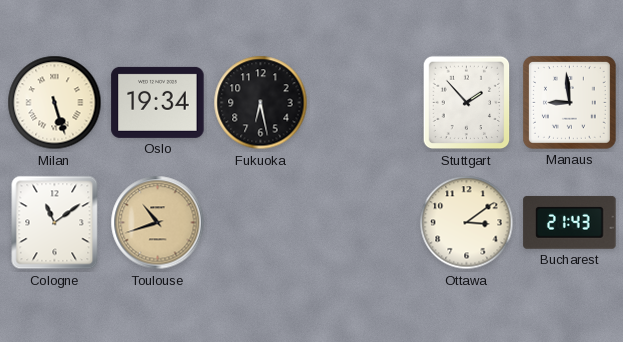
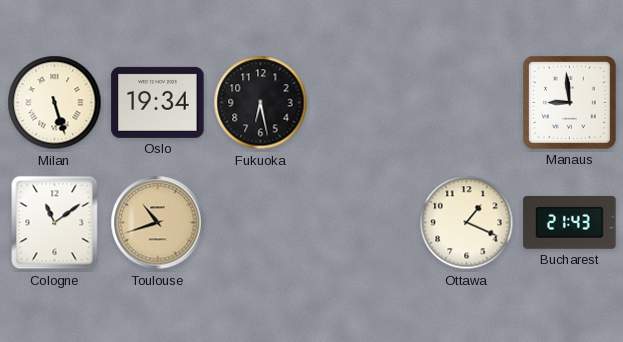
Stuttgart: 1:53 -> none
Ottawa: 3:09 -> 1:19
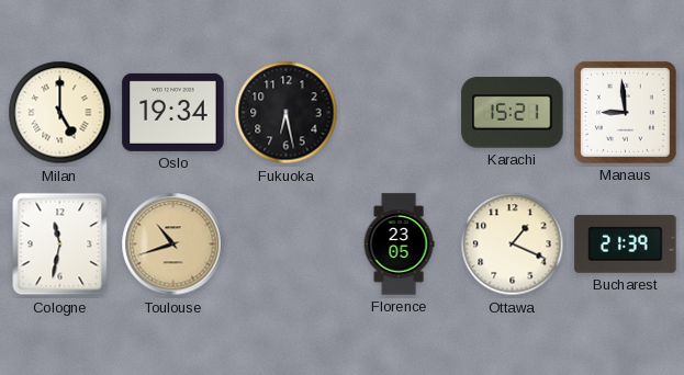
Milan: 5:27 -> 5:00
Karachi: none -> 15:21
Cologne: 11:09 -> 11:32
Florence: none -> 23:05
Bucharest: 21:43 -> 21:39
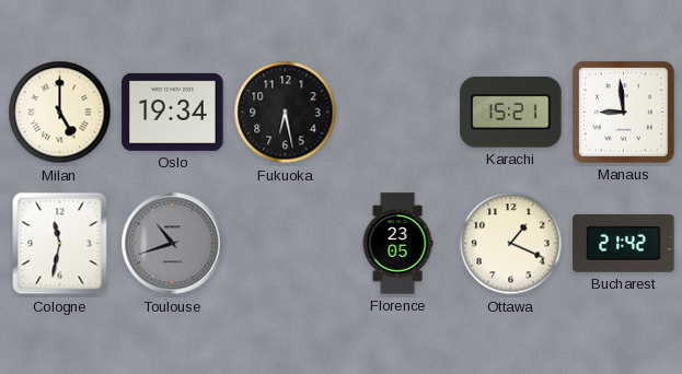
Toulouse dial: champagne -> grey
Bucharest: 21:39 -> 21:42
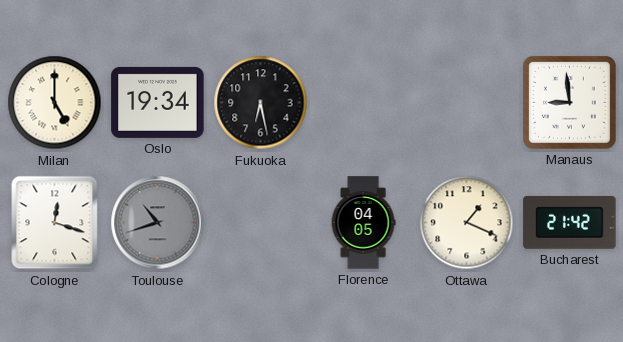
Karachi: 15:21 -> none
Cologne: 11:32 -> 12:18
Florence: 23:05 -> 04:05
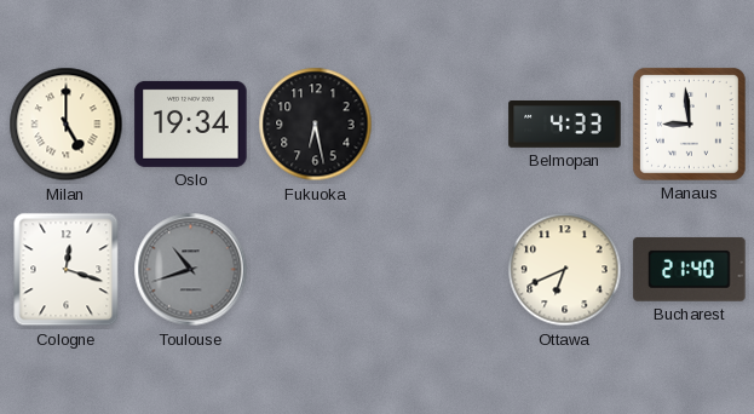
Belmopan: none -> 4:33
Florence: 04:05 -> none
Ottawa: 1:19 -> 6:41
Bucharest: 21:42 -> 21:40
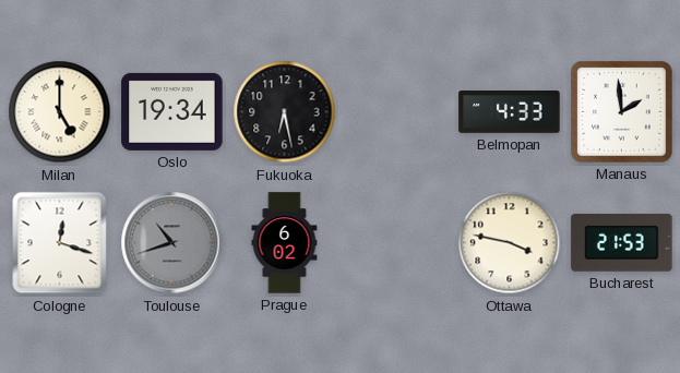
Manaus: 8:59 -> 1:59
Prague: none -> 6:02
Ottawa: 6:41 -> 3:47
Bucharest: 21:40 -> 21:53
